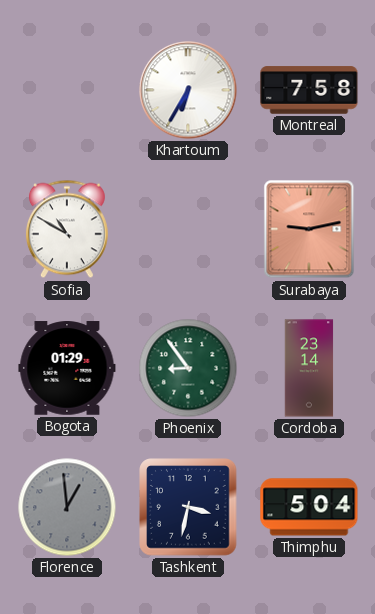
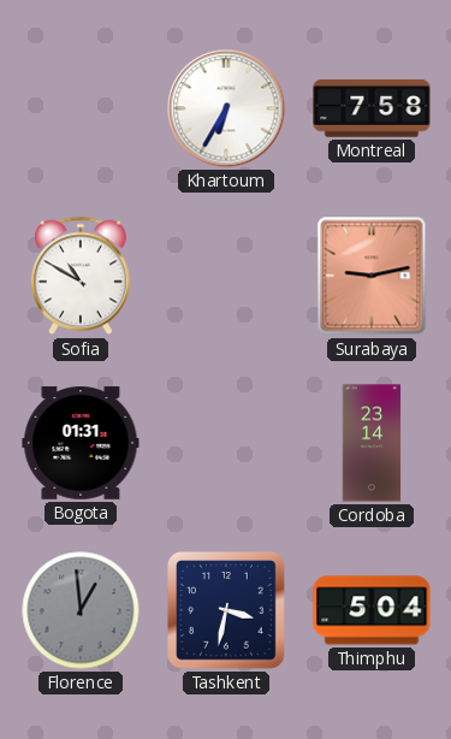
Bogota: 01:29 -> 01:31
Phoenix: 8:54 -> none
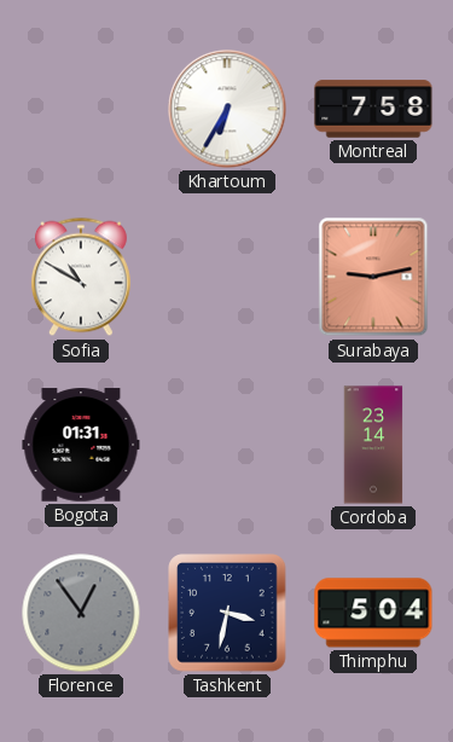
Florence: 12:59 -> 12:54
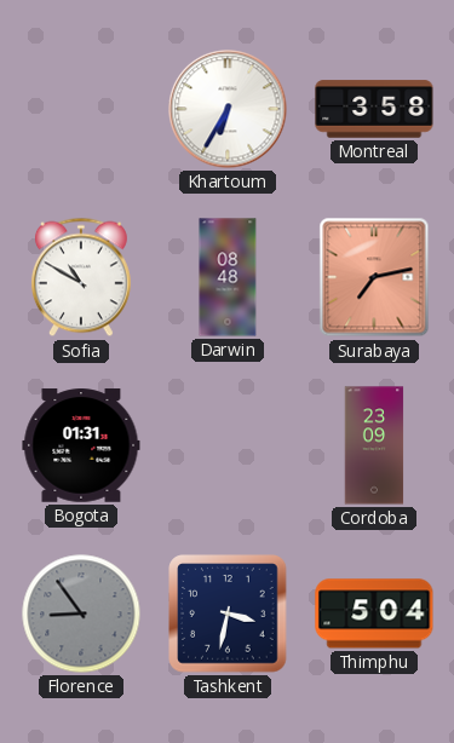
Montreal: 7:58 -> 3:58
Darwin: none -> 08:48
Surabaya: 9:13 -> 7:13
Cordoba: 23:14 -> 23:09
Florence: 12:54 -> 8:54
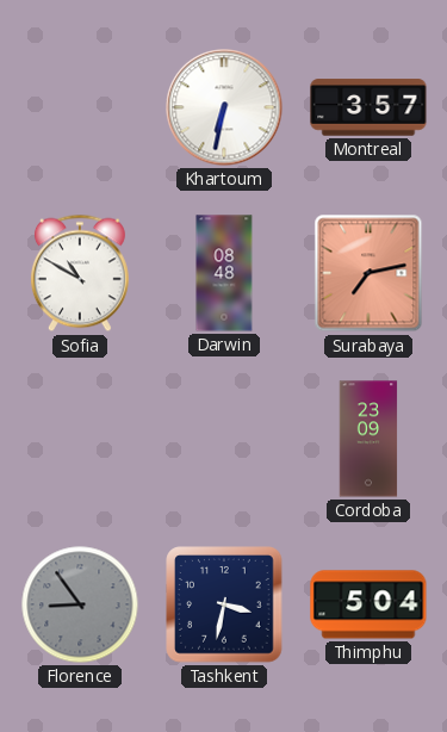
Khartoum: 6:35 -> 6:32
Montreal: 3:58 -> 3:57
Bogota: 01:31 -> none
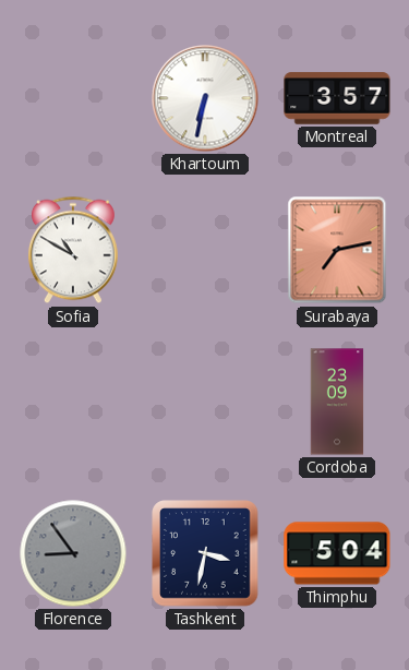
Darwin: 08:48 -> none
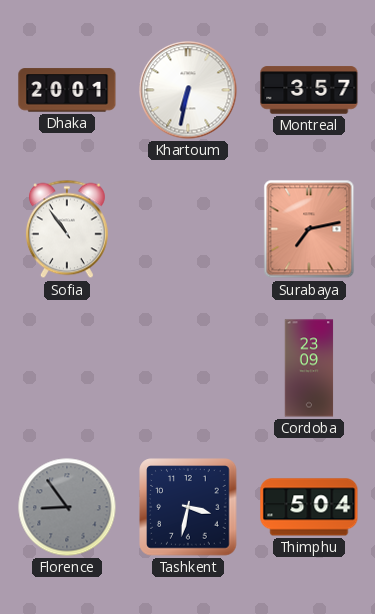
Dhaka: none -> 20:01
Sofia: 10:50 -> 10:54
